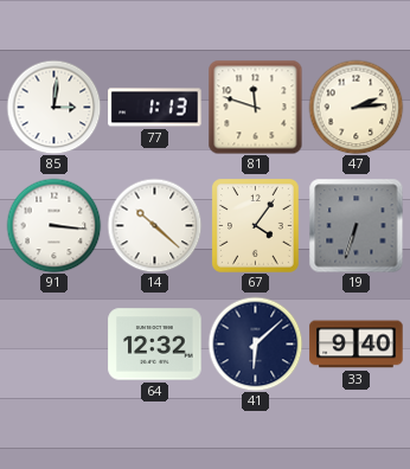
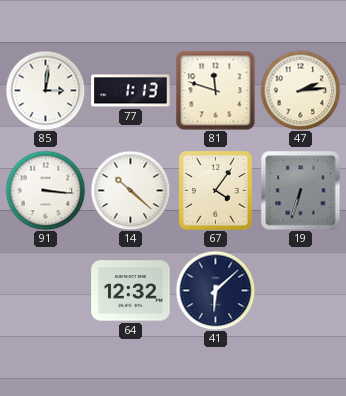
33: 9:40 -> none
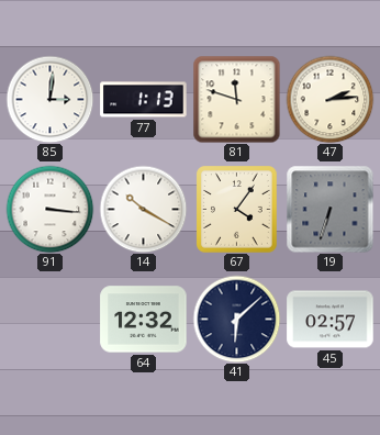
14: 10:22 -> 10:20
45: none -> 02:57
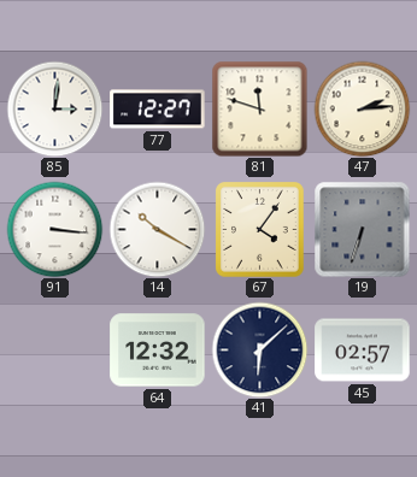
77: 1:13 -> 12:27
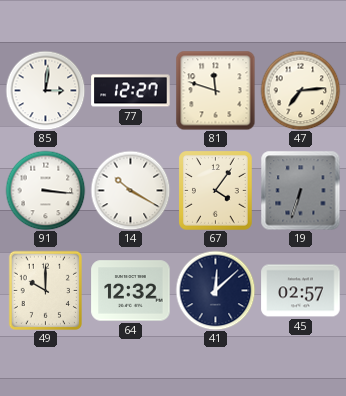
47: 2:14 -> 7:14
49: none -> 10:00
41: 6:08 -> 12:08
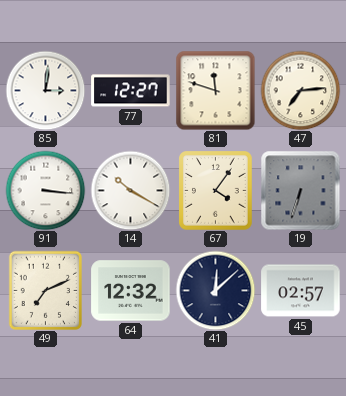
49: 10:00 -> 7:11
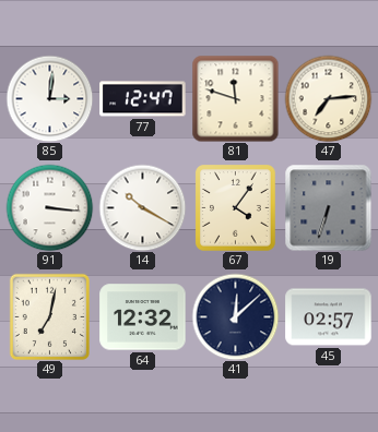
77: 12:27 -> 12:47
49: 7:11 -> 7:02
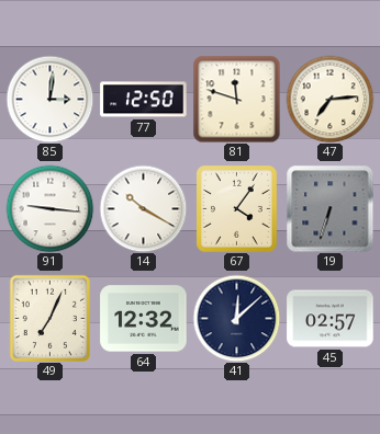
77: 12:47 -> 12:50
91: 3:16 -> 9:16
49: 7:02 -> 7:04
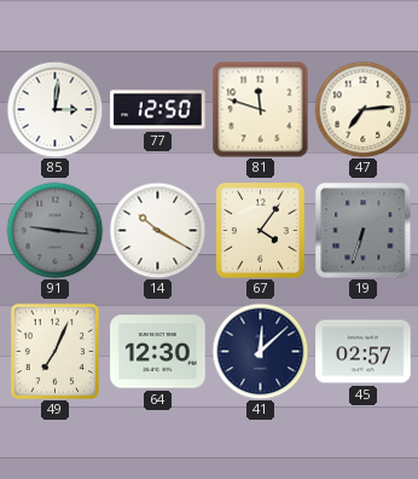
91 dial: white -> grey
64: 12:32 -> 12:30
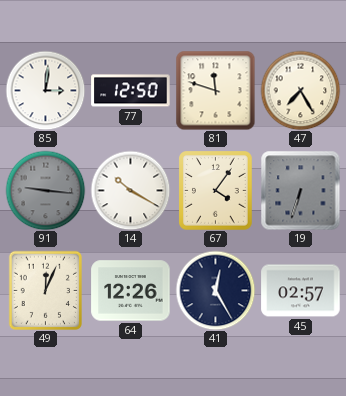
47: 7:14 -> 7:25
49: 7:04 -> 12:04
64: 12:30 -> 12:26
41: 12:08 -> 12:25
